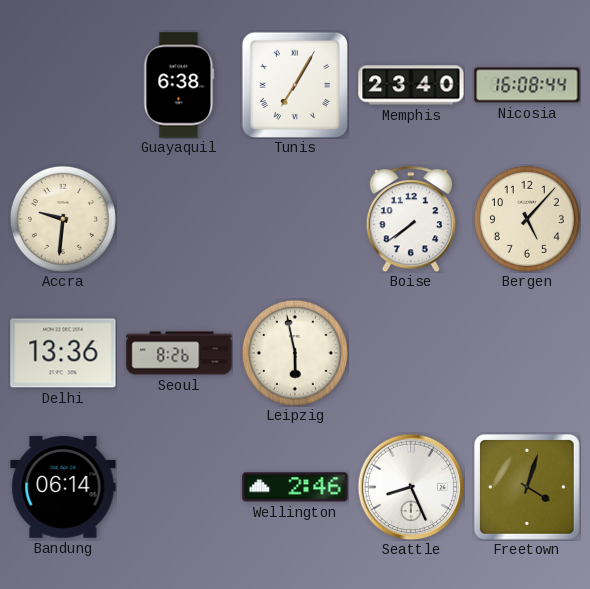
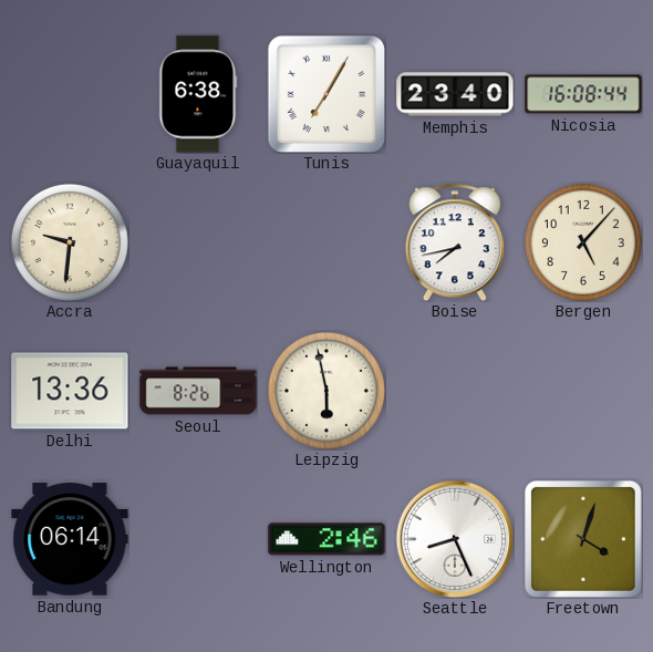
Boise: 7:39 -> 7:43
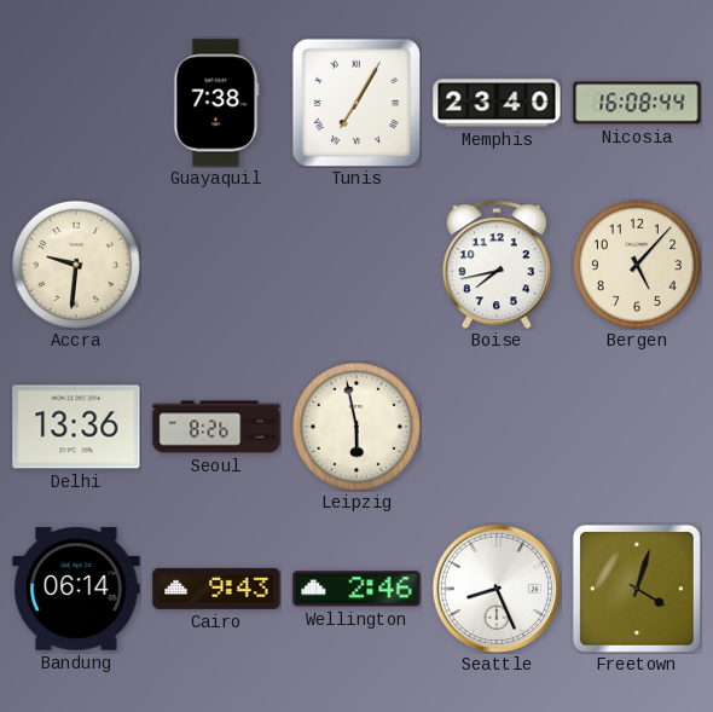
Guayaquil: 6:38 -> 7:38
Cairo: none -> 9:43
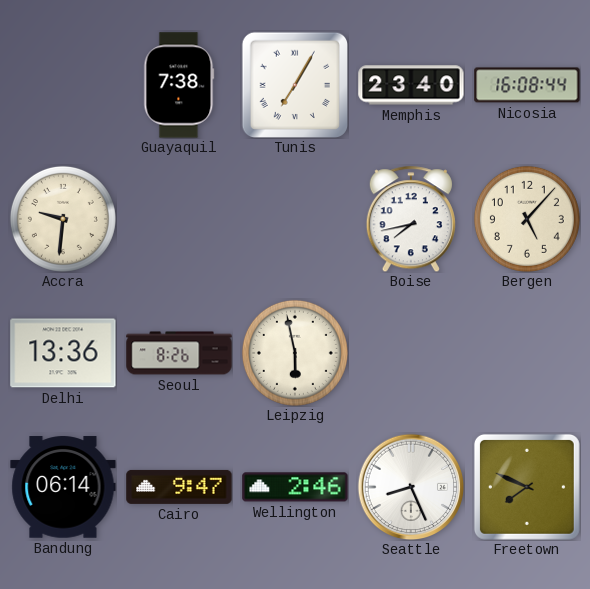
Cairo: 9:43 -> 9:47
Freetown: 4:03 -> 7:49
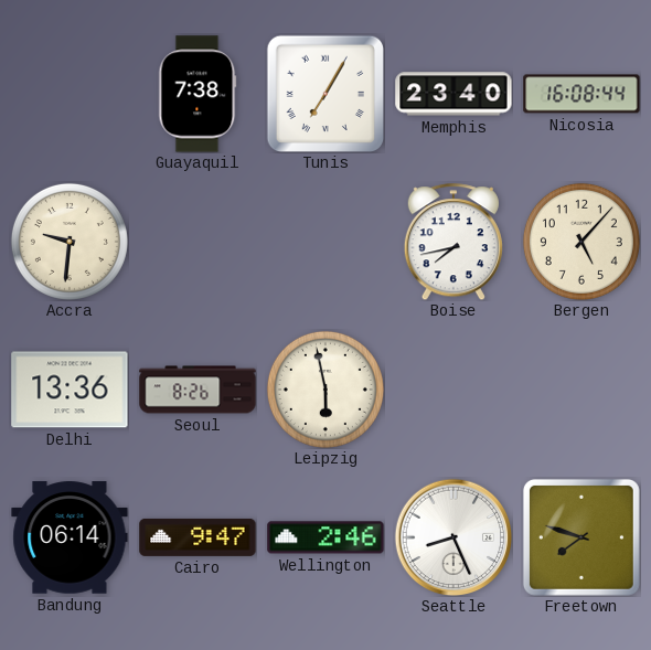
Freetown: 7:49 -> 7:48
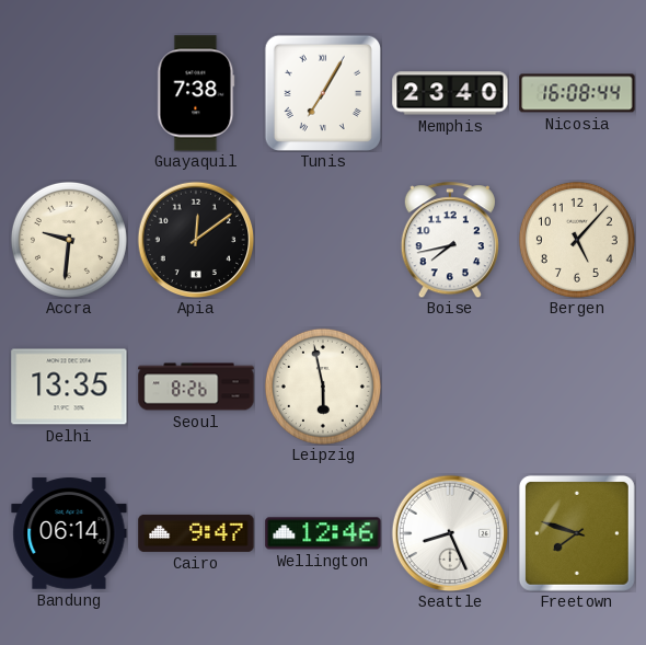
Apia: none -> 12:09
Delhi: 13:36 -> 13:35
Wellington: 2:46 -> 12:46
